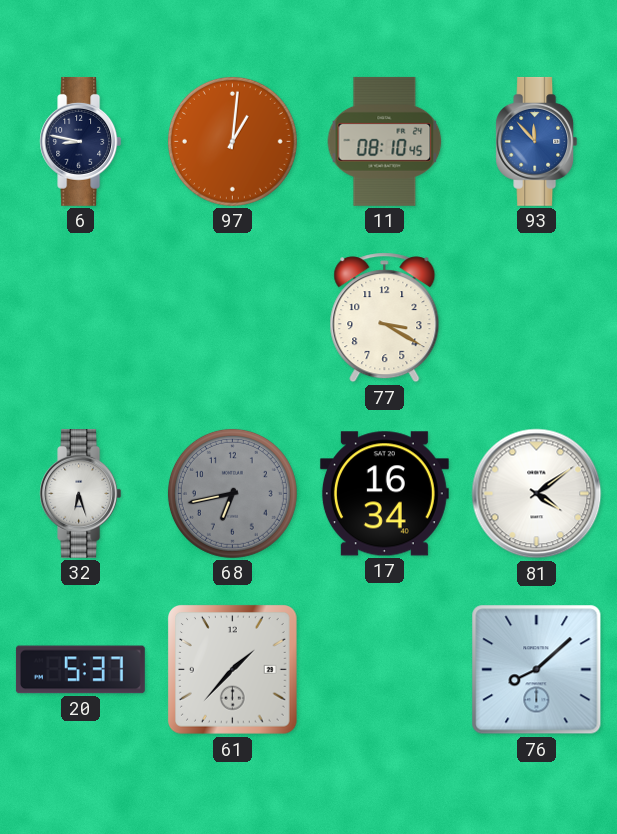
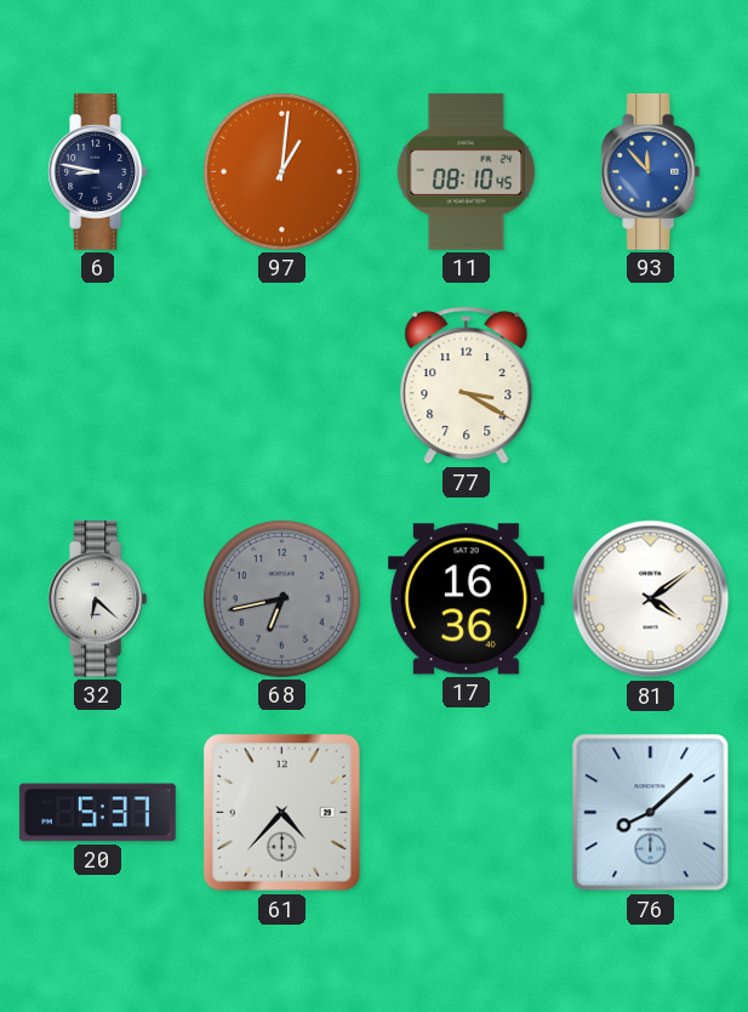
32: 6:27 -> 6:22
17: 16:34 -> 16:36
61: 1:37 -> 4:37
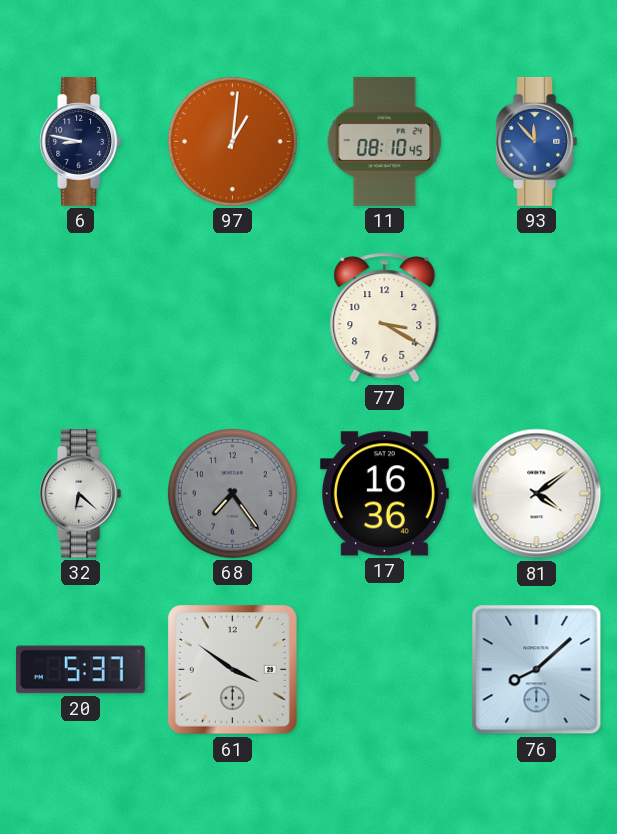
68: 6:43 -> 7:24
61: 4:37 -> 3:51
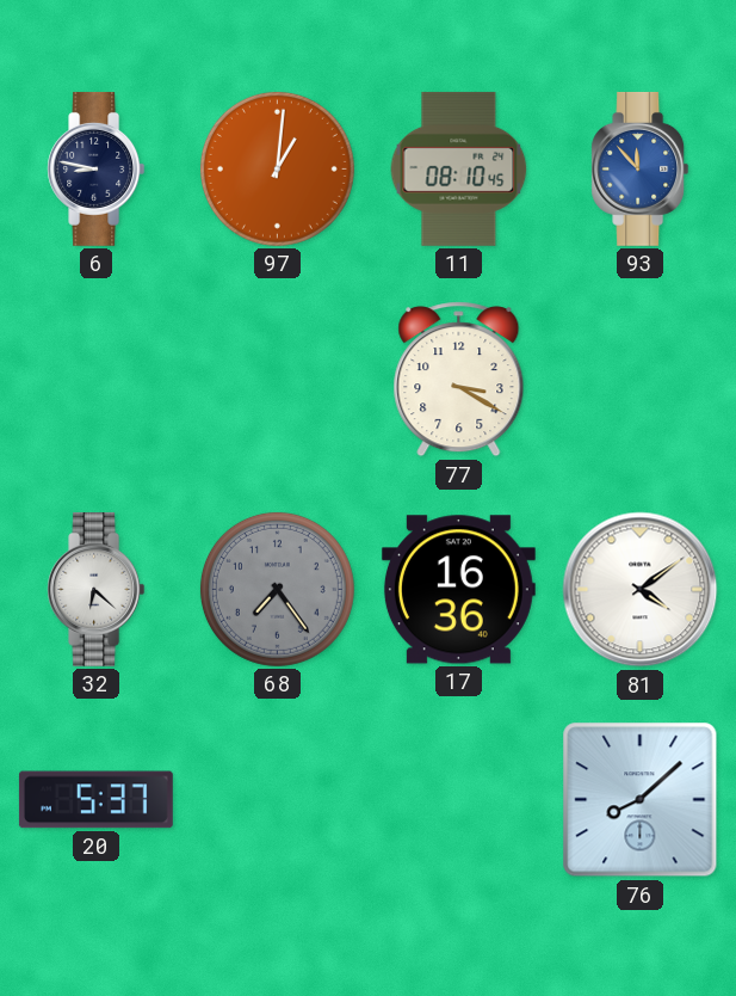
61: 3:51 -> none
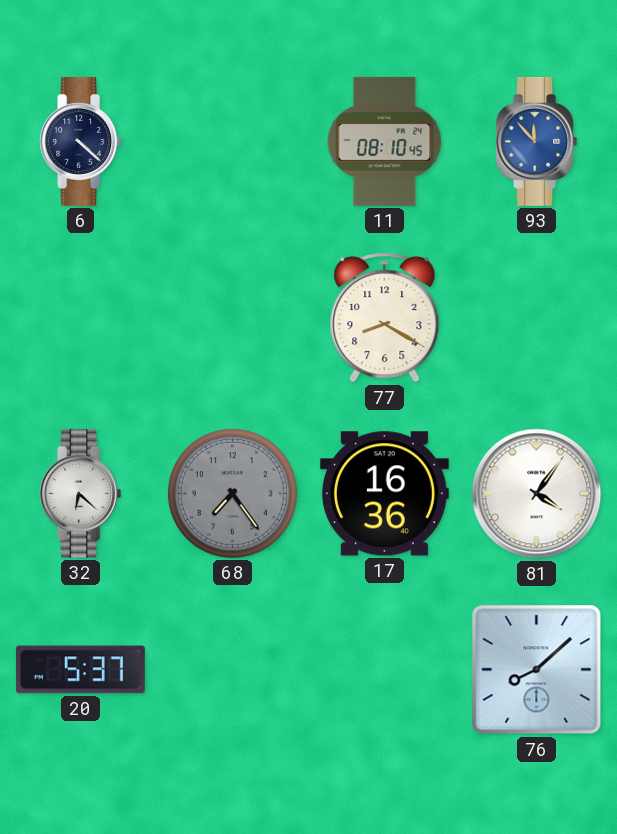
6: 8:47 -> 4:22
97: 1:01 -> none
77: 3:20 -> 8:20
81: 4:09 -> 4:06
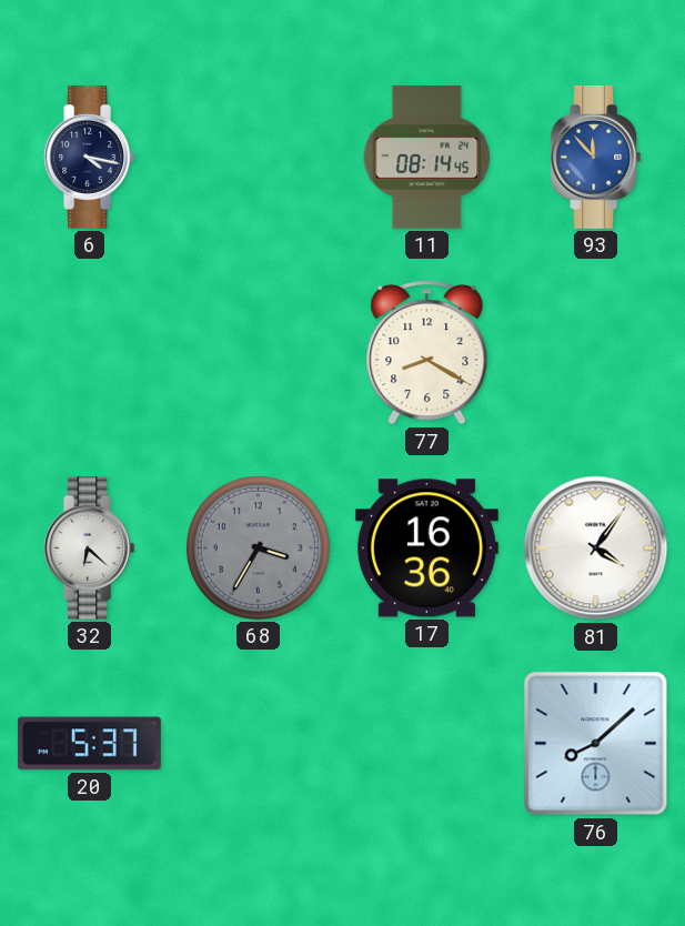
6: 4:22 -> 4:17
11: 08:10 -> 08:14
68: 7:24 -> 3:35
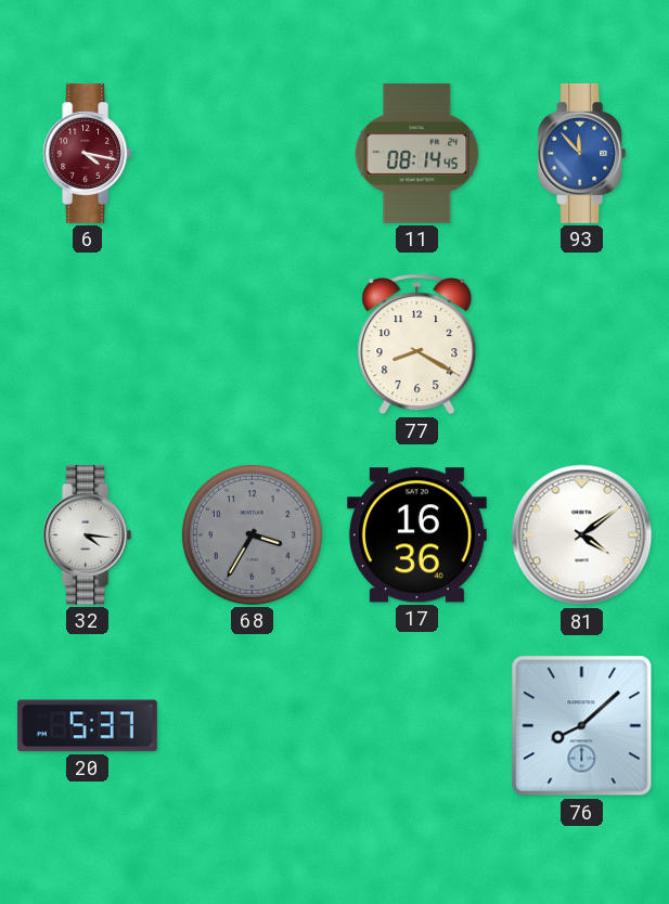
6 dial: navy -> burgundy
32: 6:22 -> 4:16
81: 4:06 -> 4:09
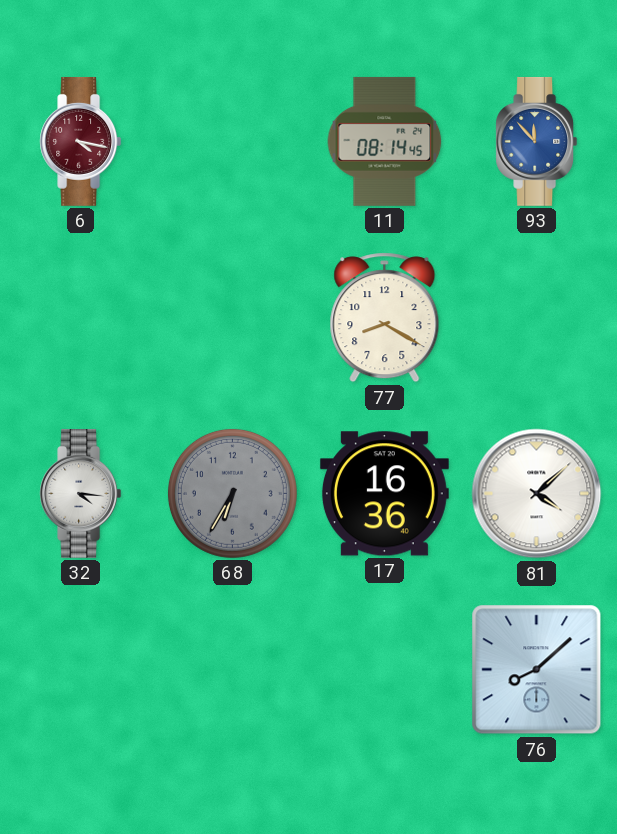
68: 3:35 -> 6:35
81: 4:09 -> 4:08
20: 5:37 -> none
